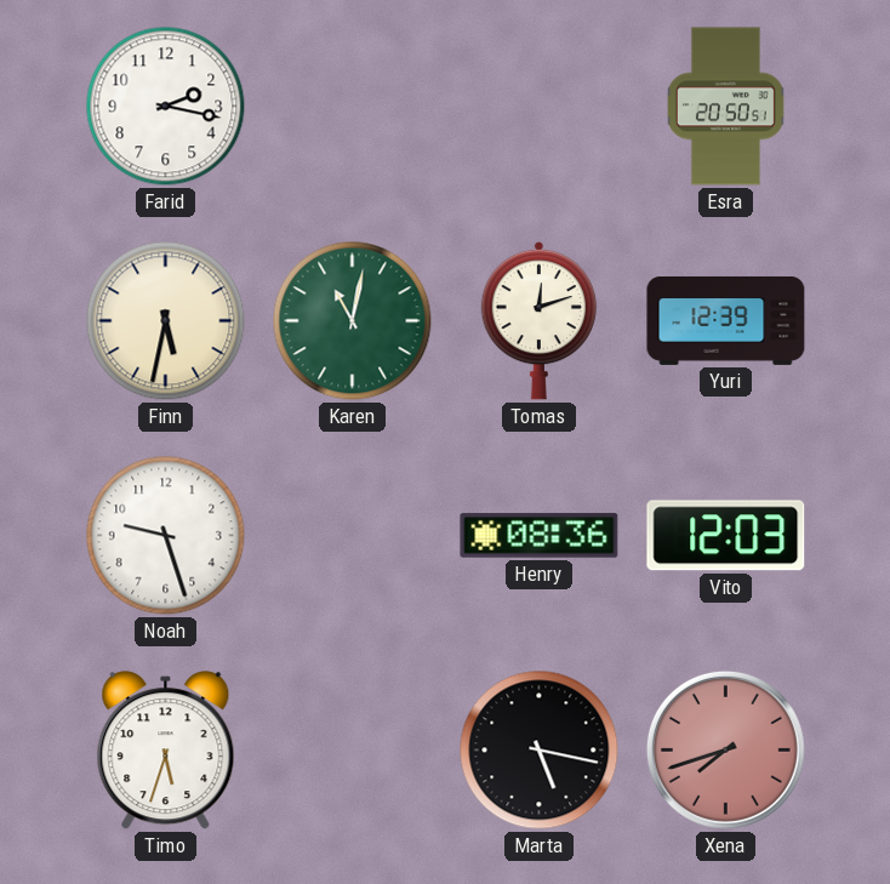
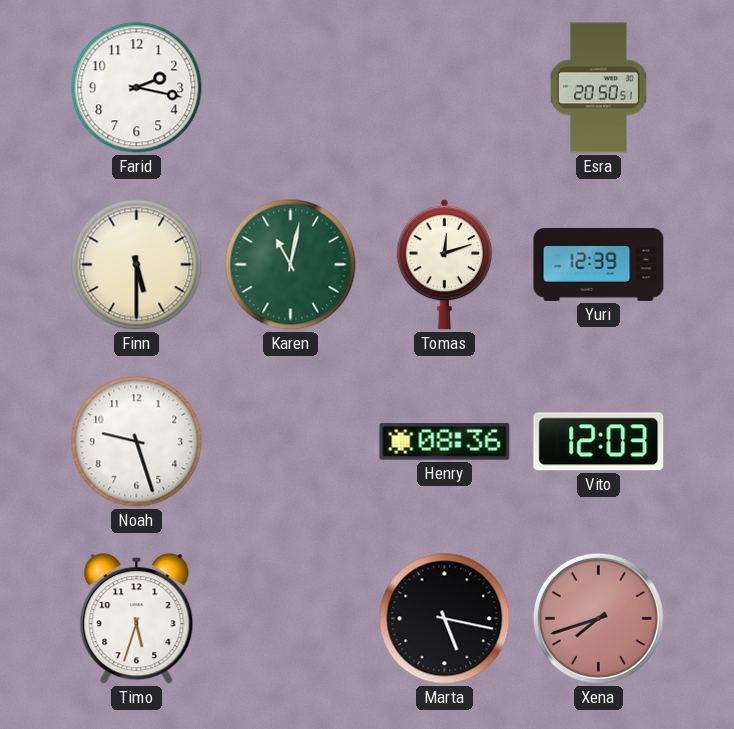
Finn: 5:32 -> 5:30
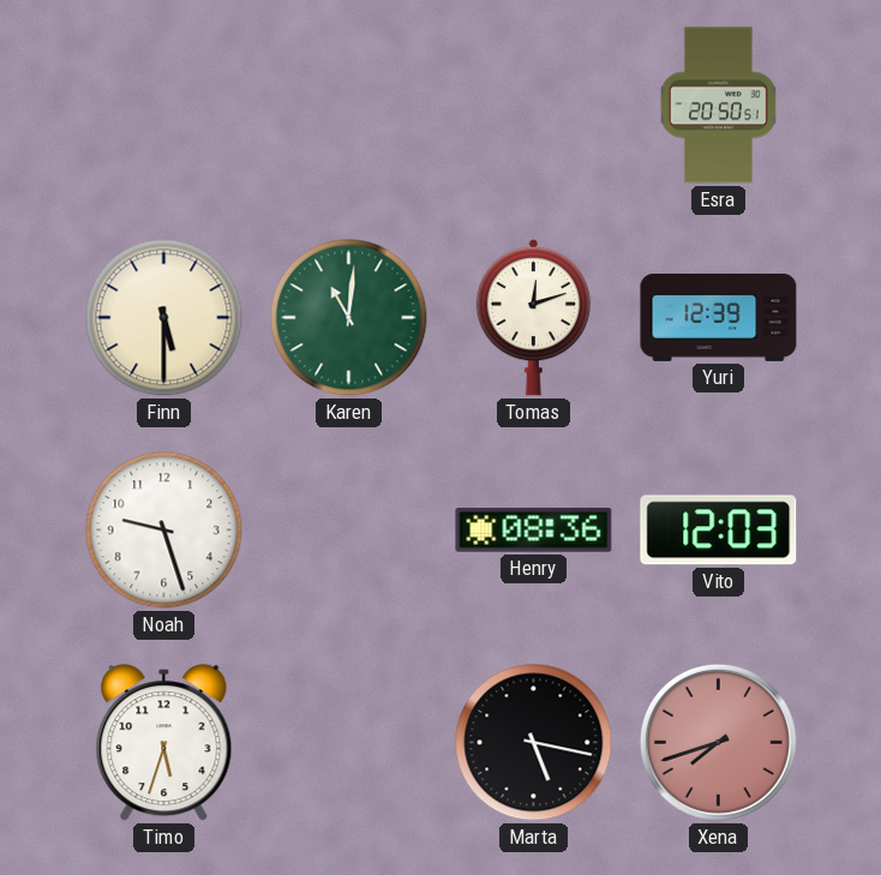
Farid: 2:17 -> none
Karen: 11:02 -> 11:01
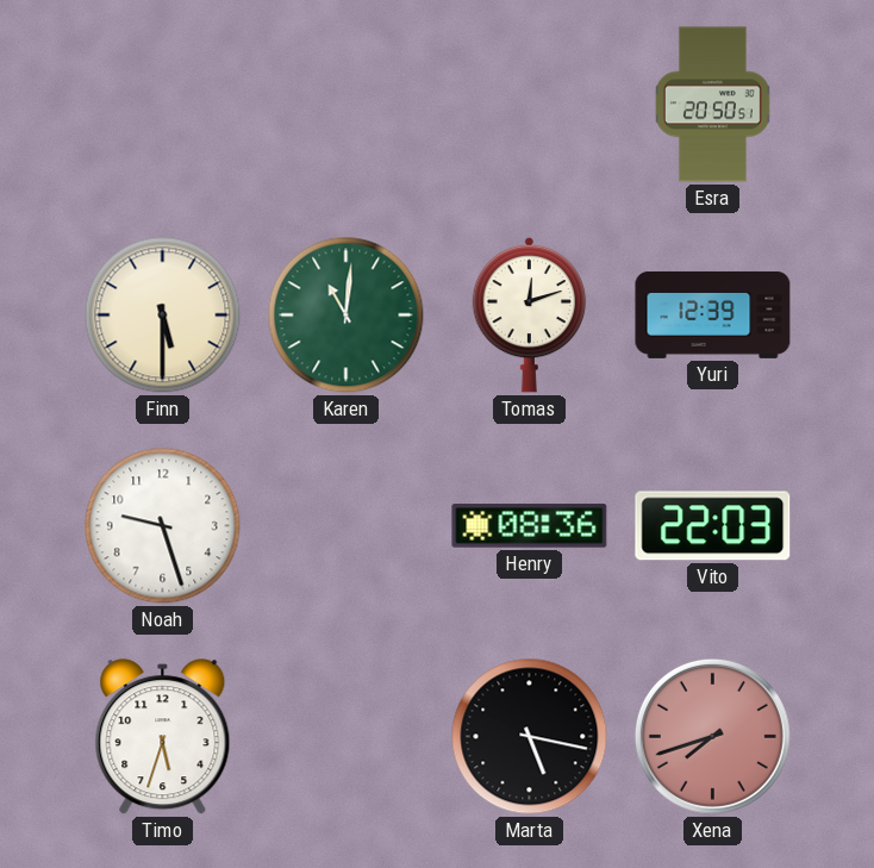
Vito: 12:03 -> 22:03
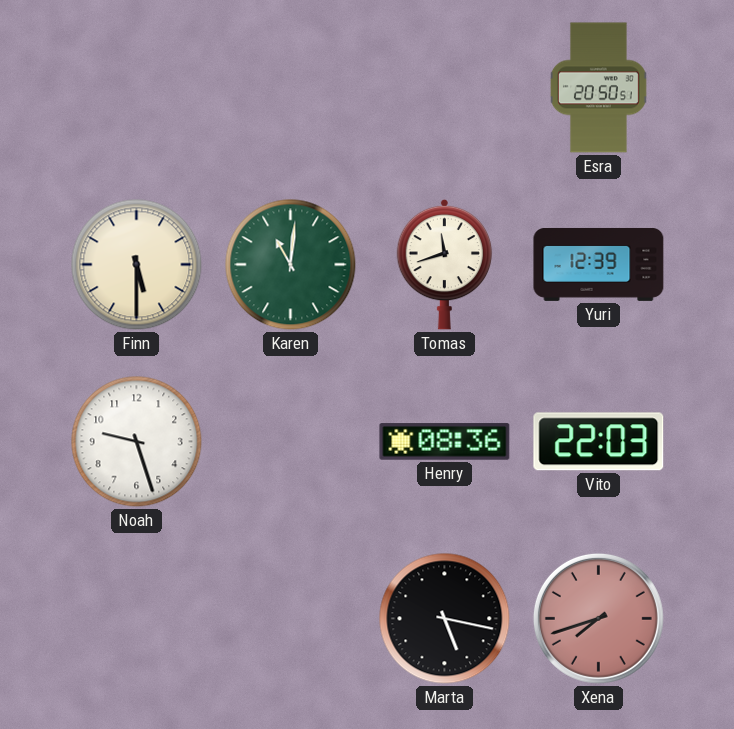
Tomas: 12:12 -> 11:42
Timo: 5:33 -> none
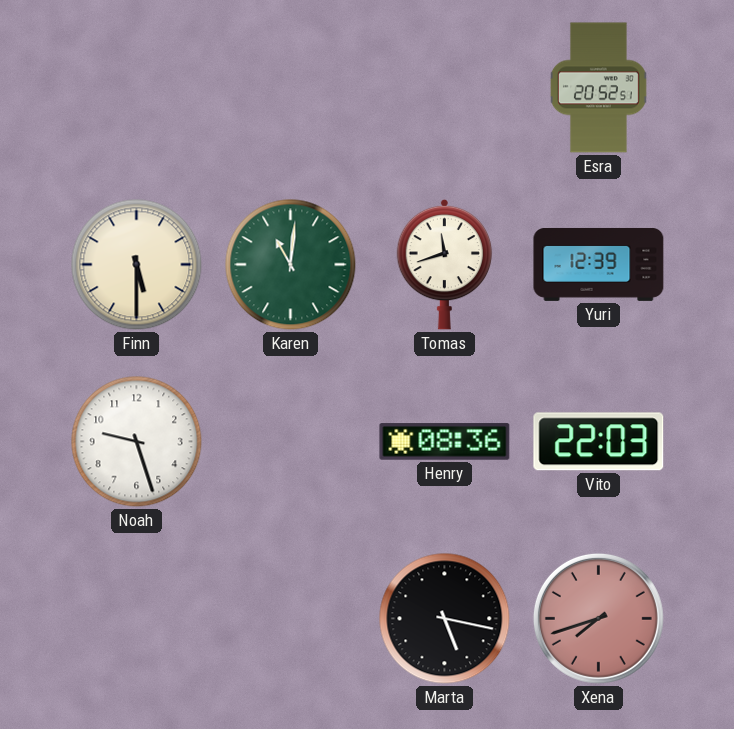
Esra: 20:50 -> 20:52
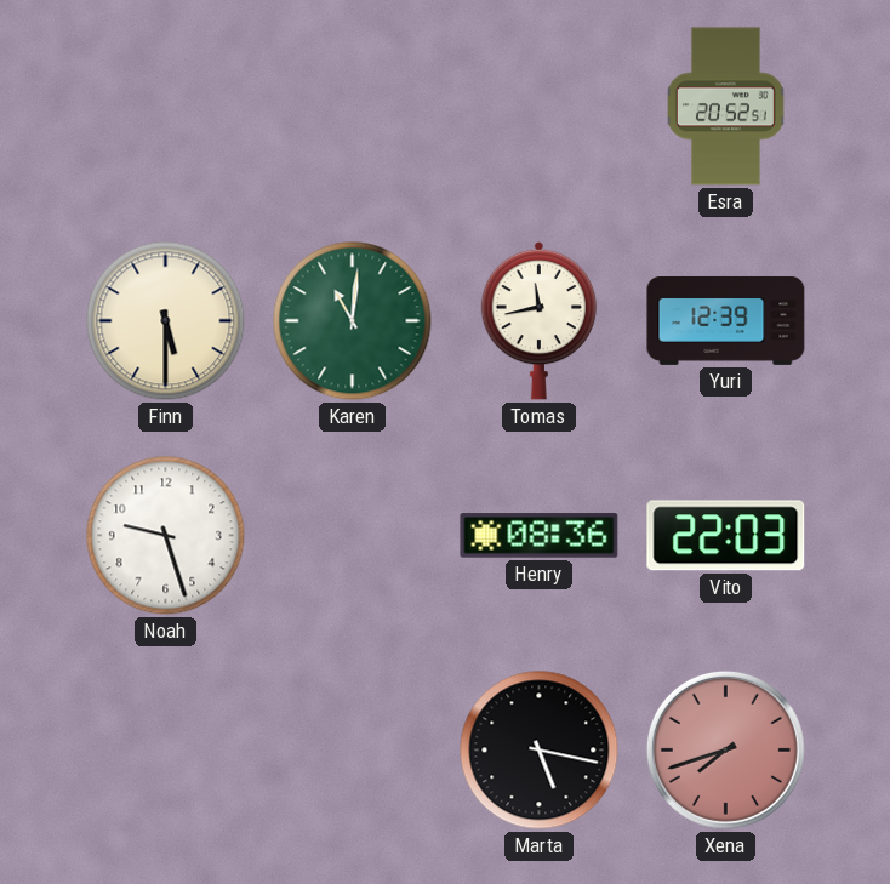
Tomas: 11:42 -> 11:43
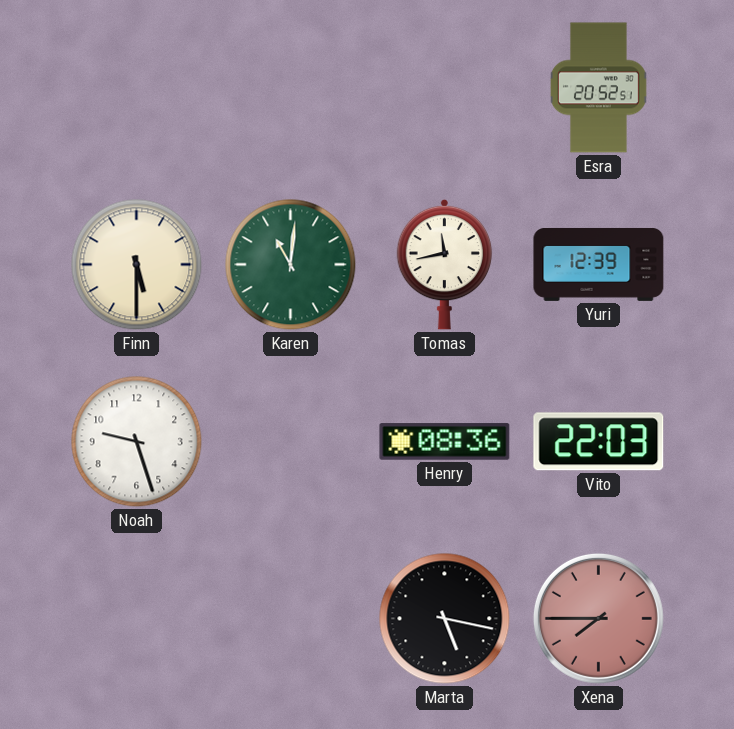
Xena: 7:42 -> 7:45
